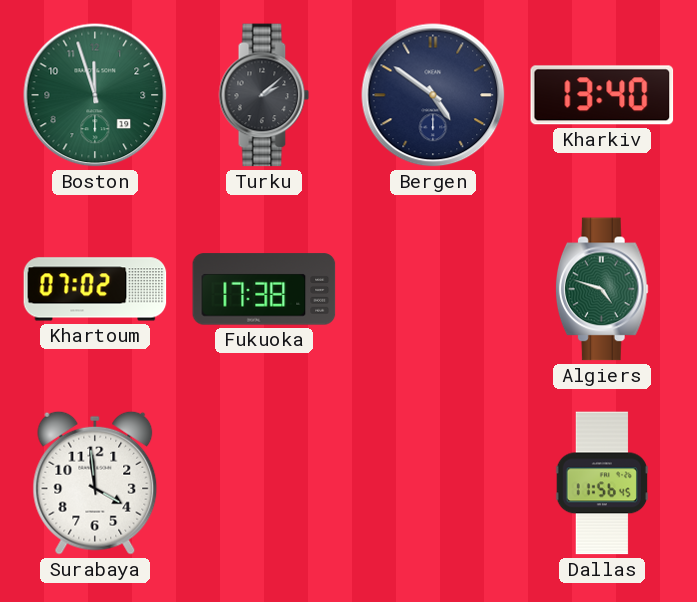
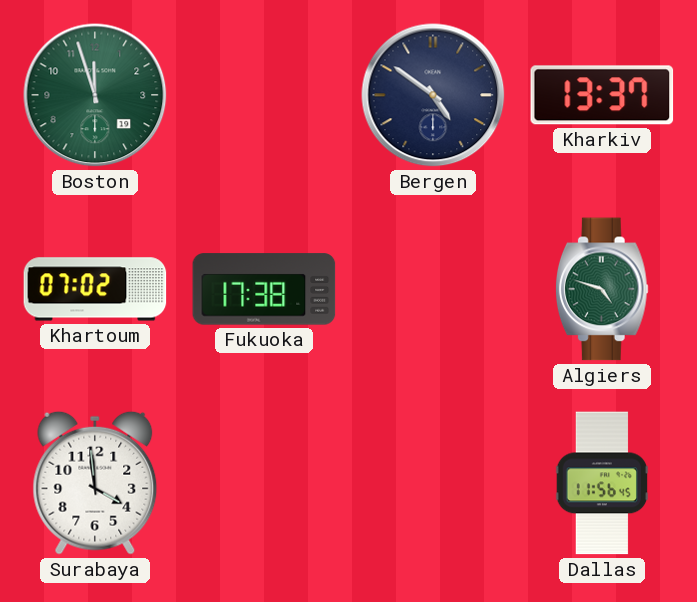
Turku: 2:08 -> none
Kharkiv: 13:40 -> 13:37
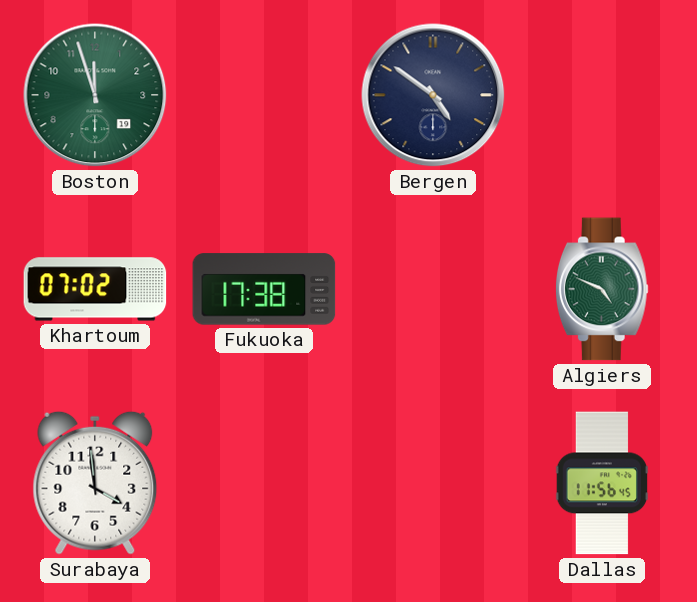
Kharkiv: 13:37 -> none
Algiers: 4:48 -> 4:49
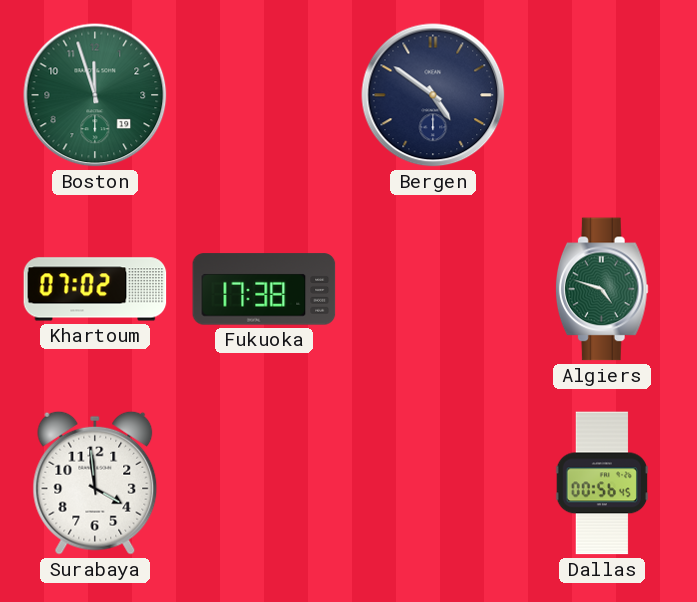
Algiers: 4:49 -> 4:48
Dallas: 11:56 -> 00:56
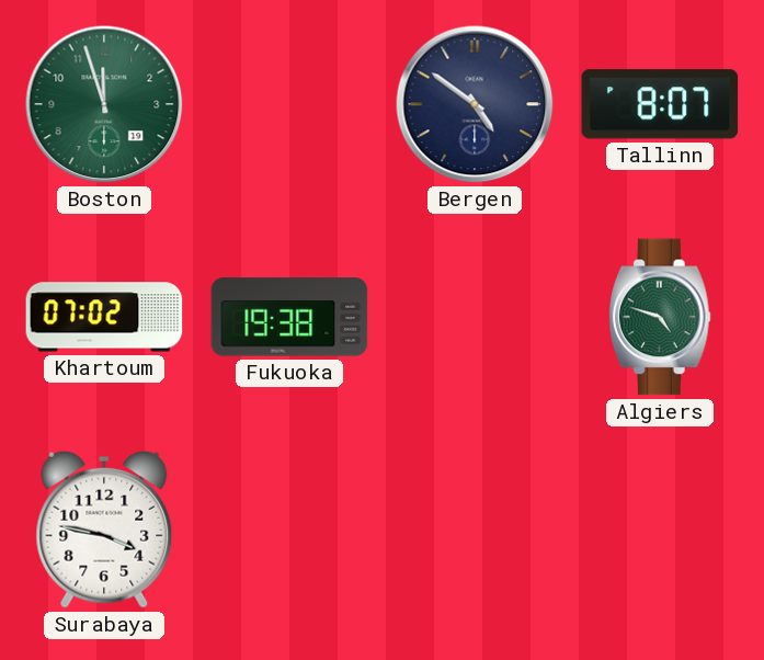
Tallinn: none -> 8:07
Fukuoka: 17:38 -> 19:38
Surabaya: 3:59 -> 3:47
Dallas: 00:56 -> none
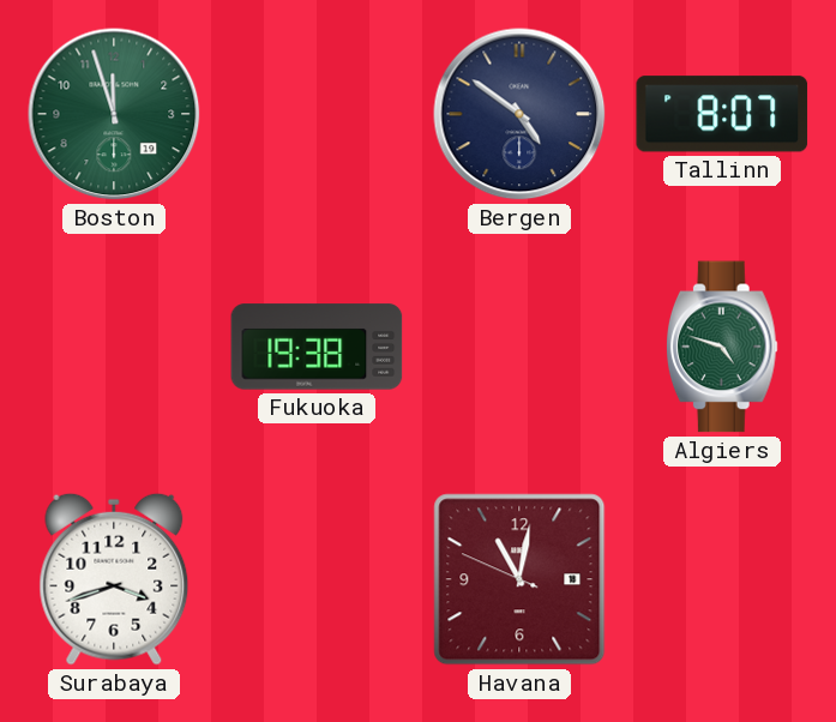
Khartoum: 07:02 -> none
Surabaya: 3:47 -> 3:42
Havana: none -> 11:01
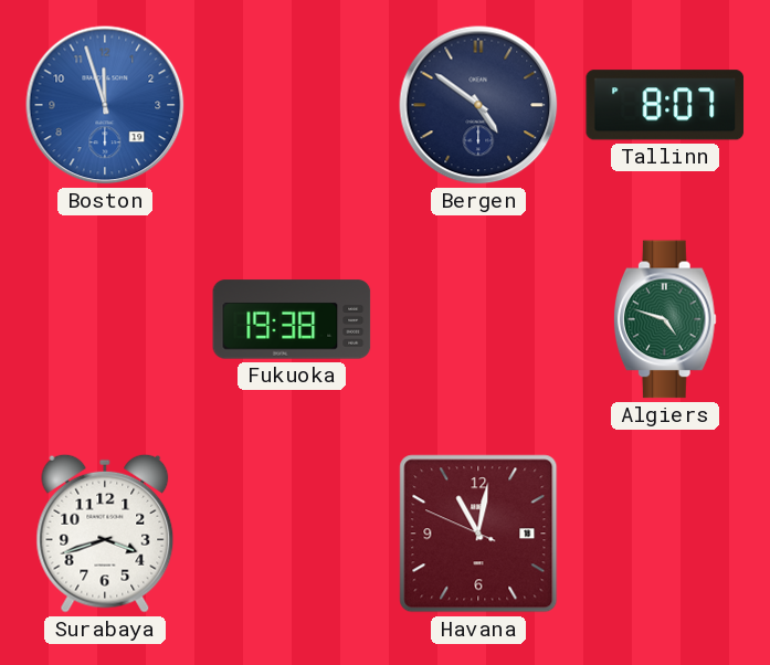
Boston dial: green -> blue
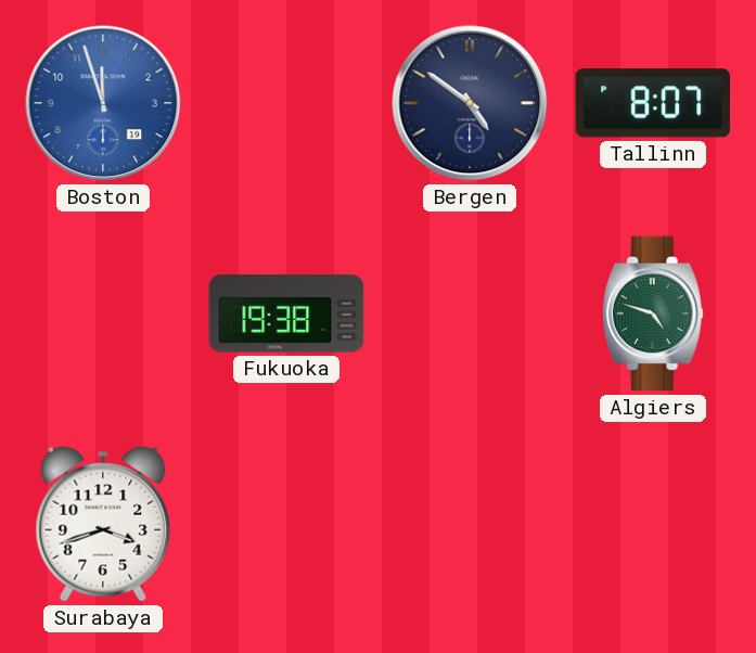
Havana: 11:01 -> none
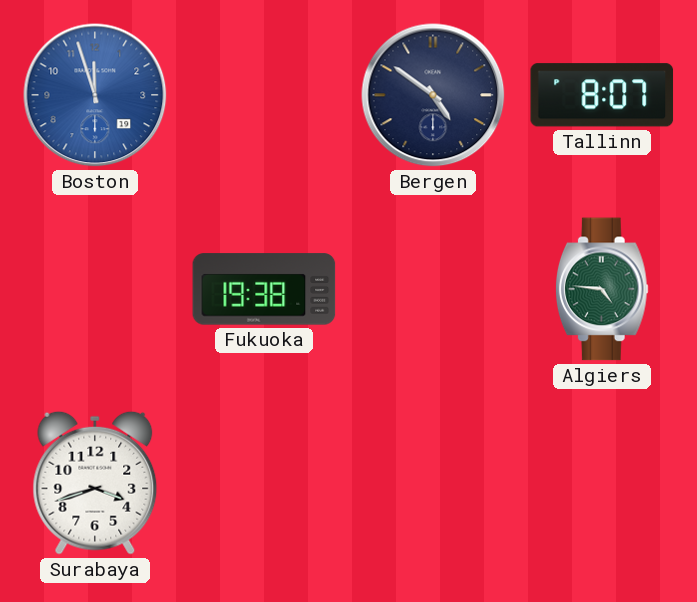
Algiers: 4:48 -> 4:46
